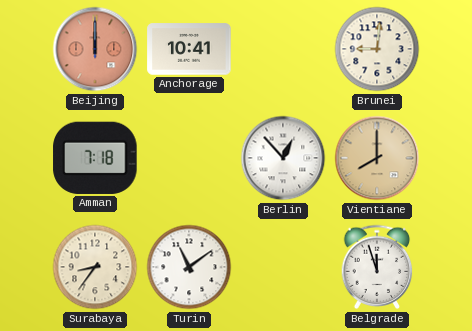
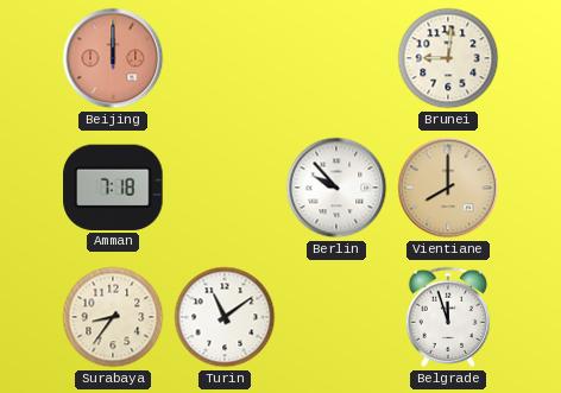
Anchorage: 10:41 -> none
Berlin: 12:53 -> 9:53
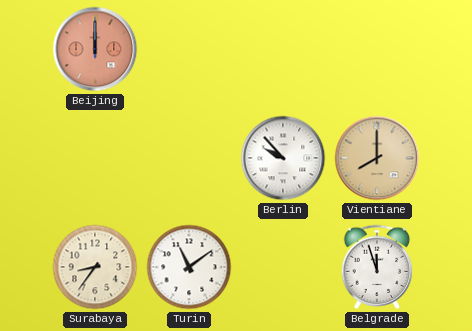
Brunei: 9:01 -> none
Amman: 7:18 -> none
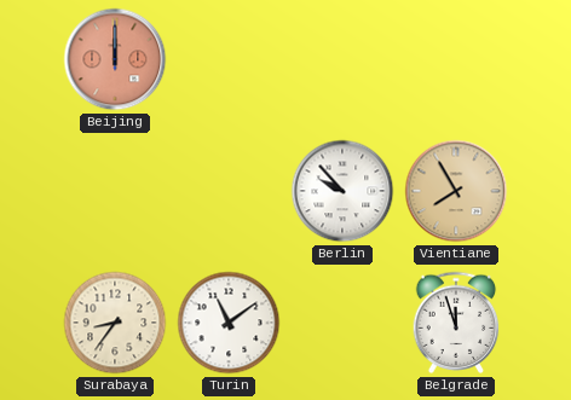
Vientiane: 8:00 -> 7:55
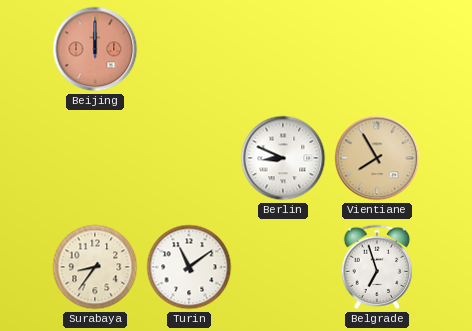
Berlin: 9:53 -> 8:49
Belgrade: 11:57 -> 6:57
